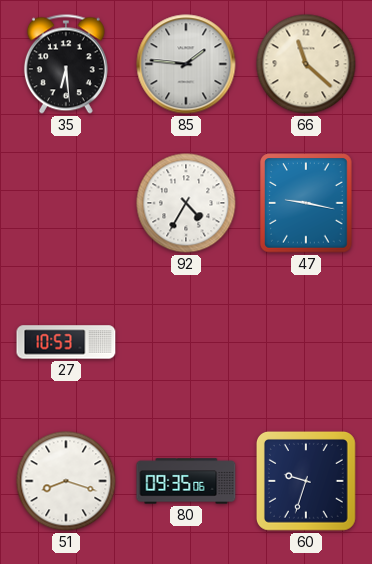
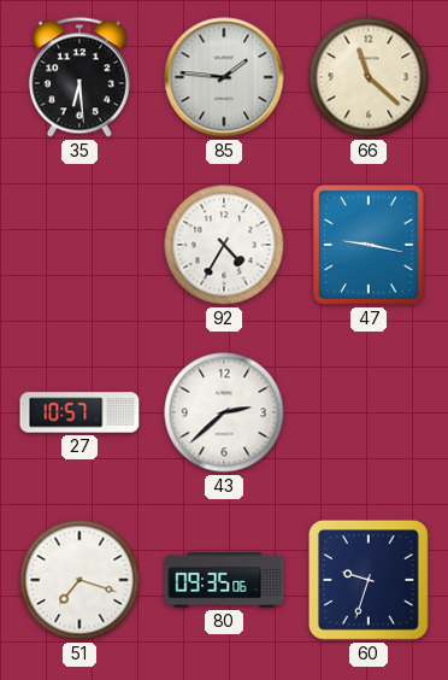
27: 10:53 -> 10:57
43: none -> 2:38
51: 8:18 -> 7:18
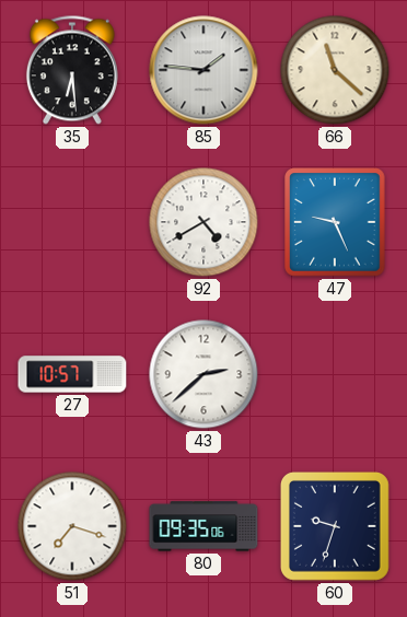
92: 4:35 -> 4:40
47: 9:17 -> 9:26
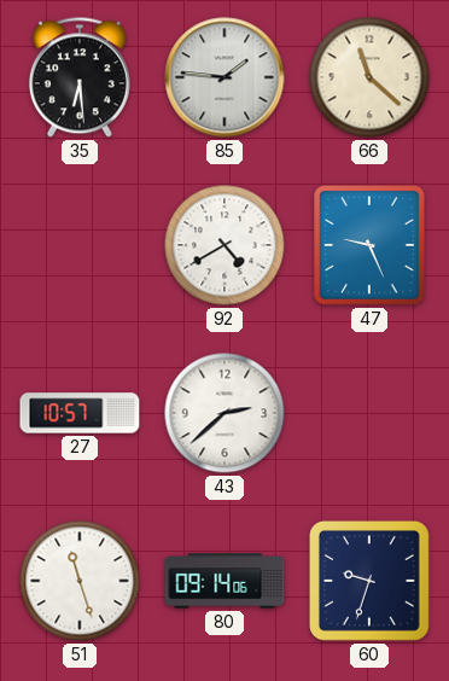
51: 7:18 -> 11:27
80: 09:35 -> 09:14
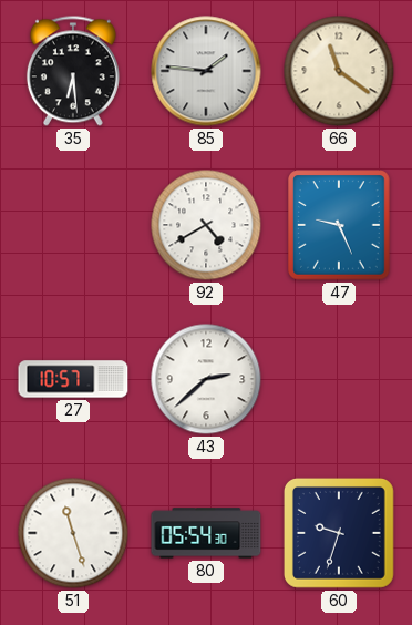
66: 11:22 -> 11:21
80: 09:14 -> 05:54
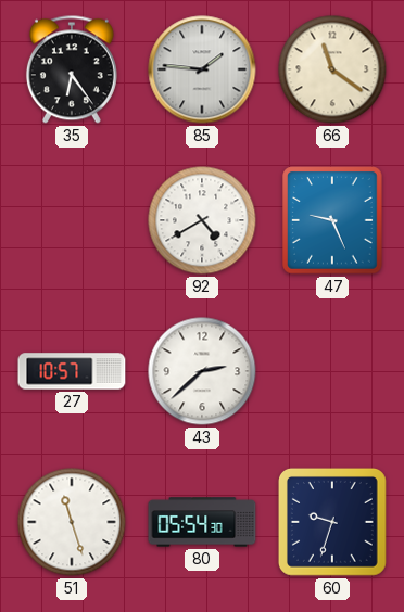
35: 6:29 -> 6:24
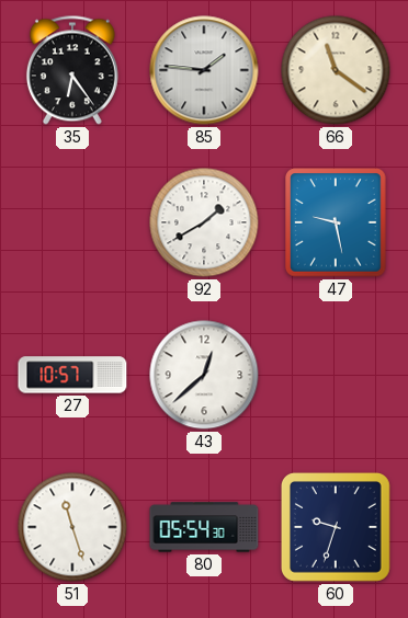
92: 4:40 -> 1:40
47: 9:26 -> 9:28
43: 2:38 -> 12:38
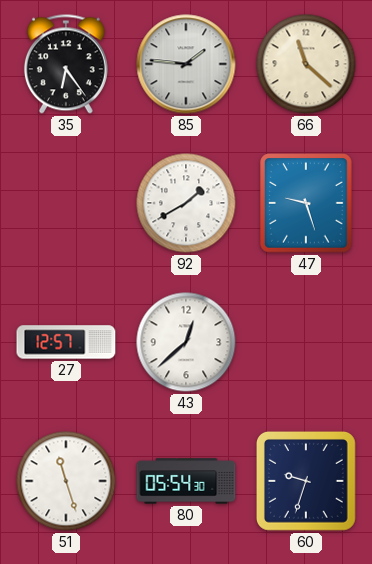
66: 11:21 -> 11:22
47: 9:28 -> 9:27
27: 10:57 -> 12:57
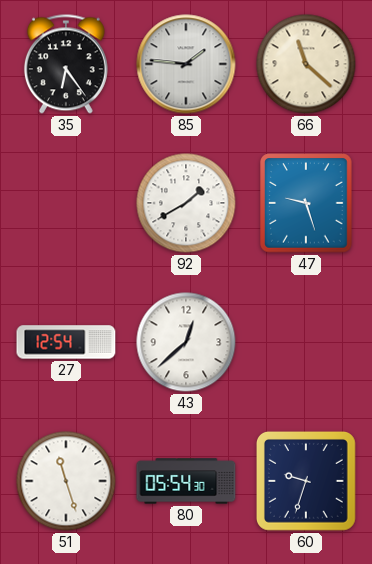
27: 12:57 -> 12:54
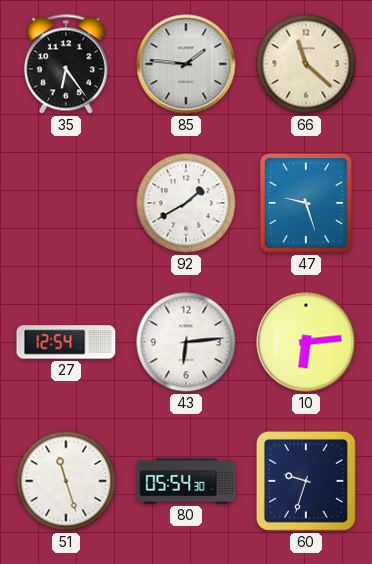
43: 12:38 -> 6:14
10: none -> 6:14
